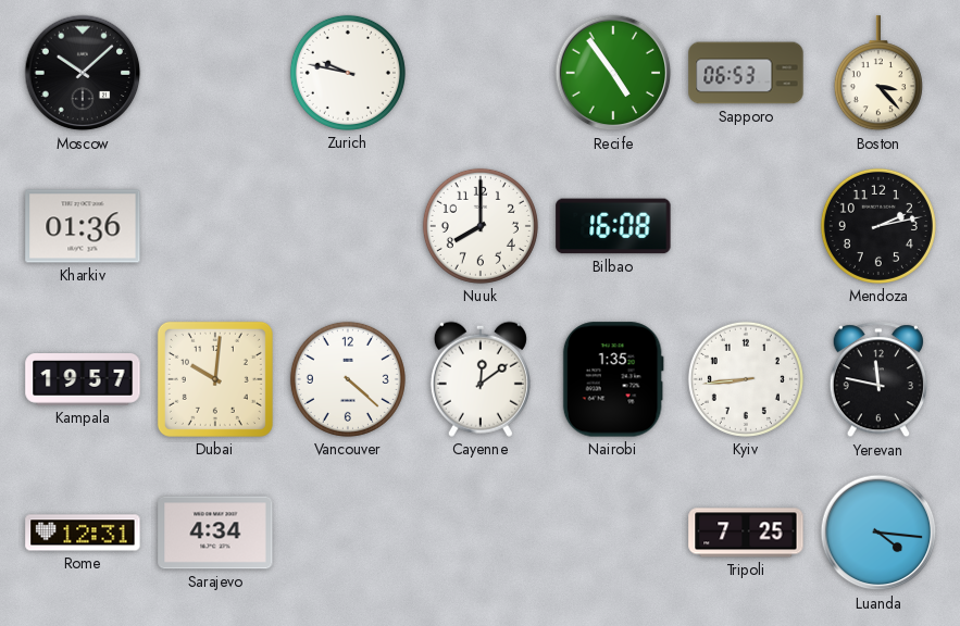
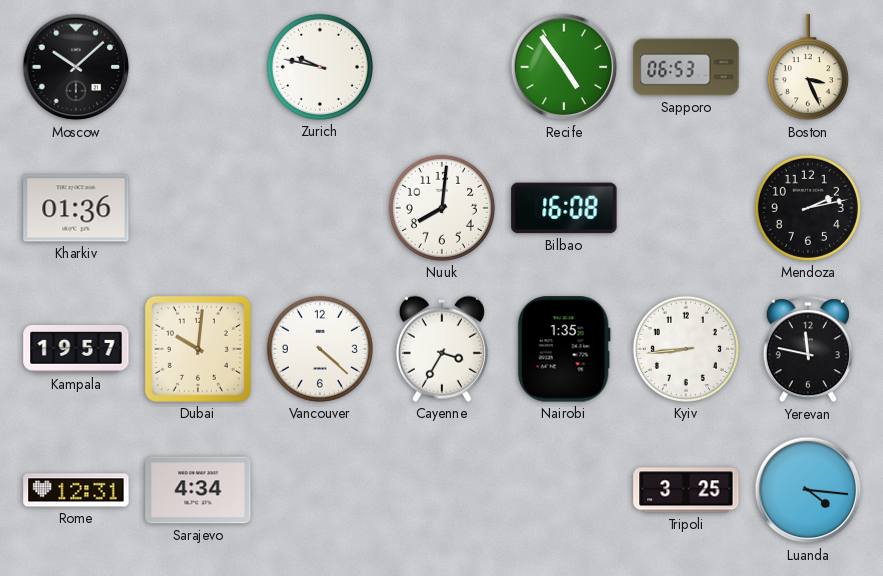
Boston: 3:23 -> 3:26
Nuuk: 8:00 -> 8:01
Cayenne: 12:09 -> 3:35
Tripoli: 7:25 -> 3:25
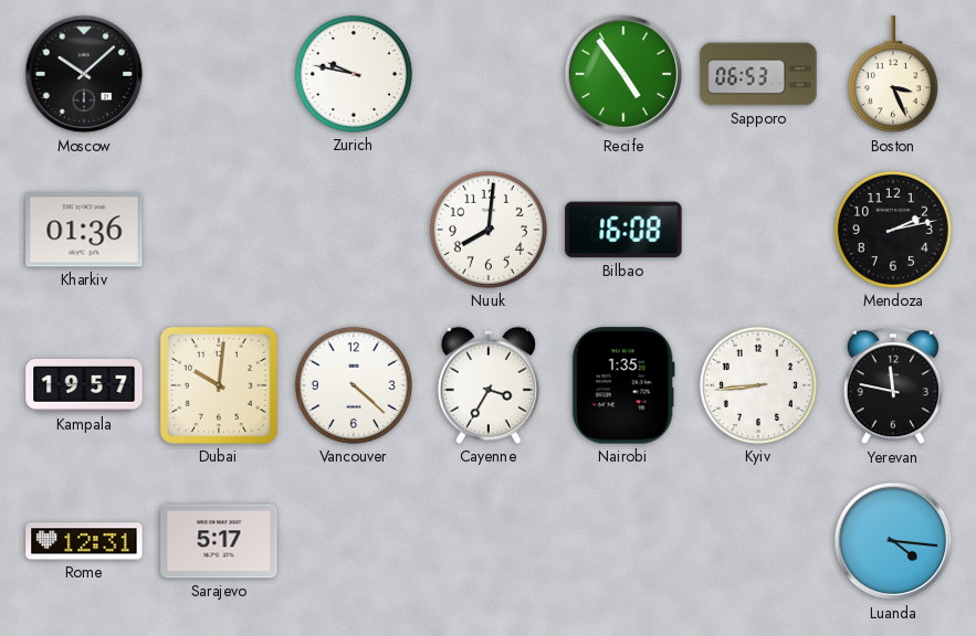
Sarajevo: 4:34 -> 5:17
Tripoli: 3:25 -> none
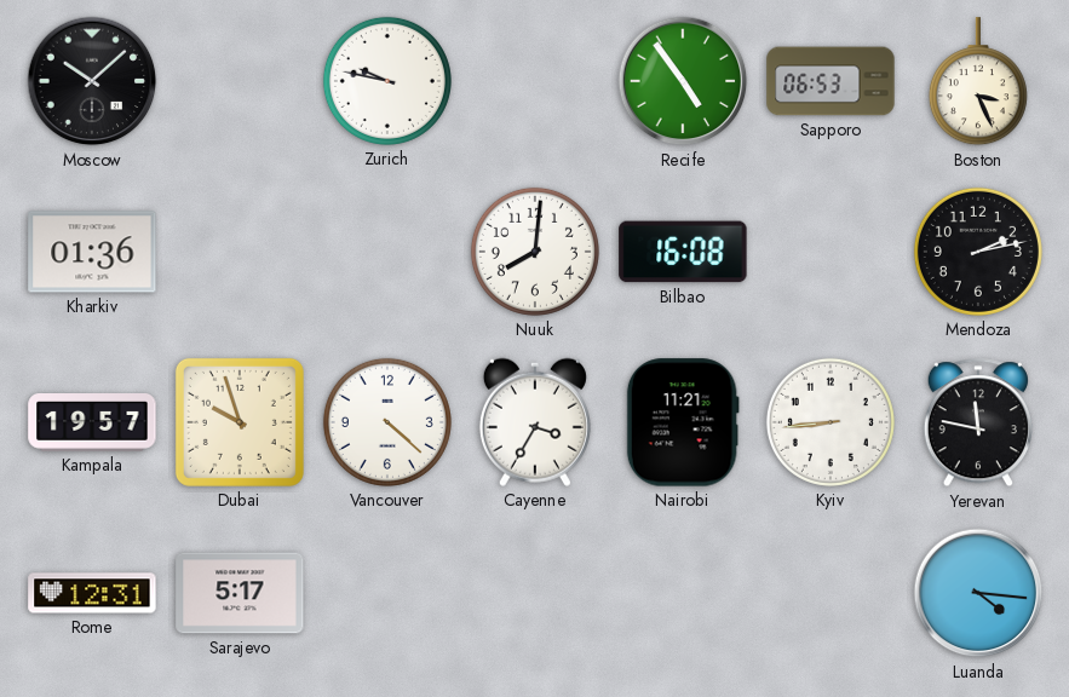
Dubai: 10:01 -> 9:57
Nairobi: 1:35 -> 11:21
